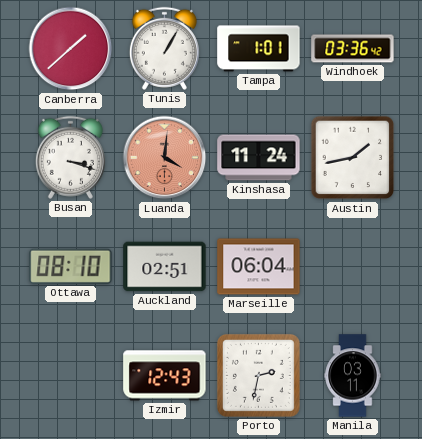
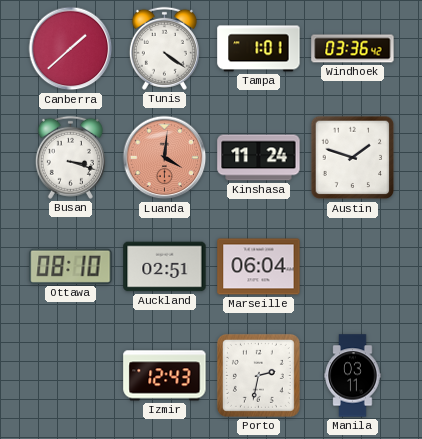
Tunis: 1:05 -> 4:21
Austin: 1:43 -> 1:48
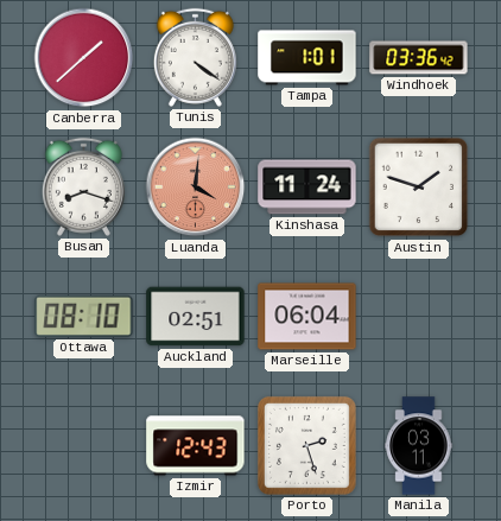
Busan: 3:18 -> 8:18
Porto: 2:32 -> 2:27
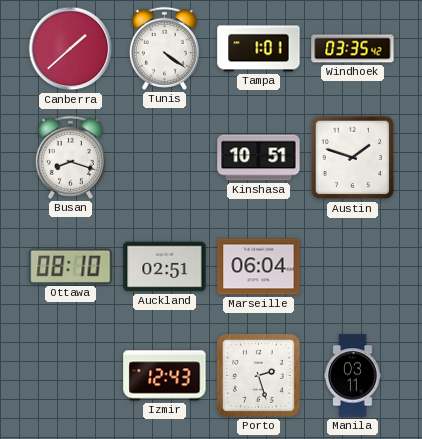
Windhoek: 03:36 -> 03:35
Luanda: 4:01 -> none
Kinshasa: 11:24 -> 10:51
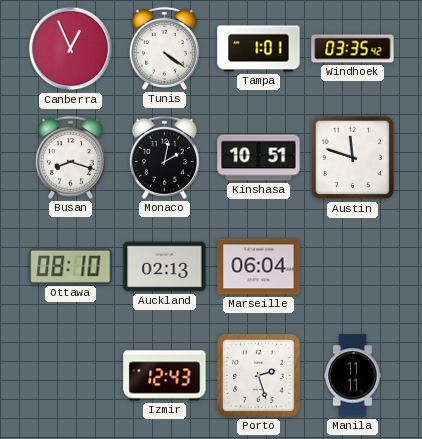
Canberra: 1:38 -> 12:56
Monaco: none -> 2:02
Austin: 1:48 -> 11:48
Auckland: 02:51 -> 02:13
Manila: 03:11 -> 11:11
